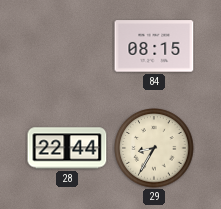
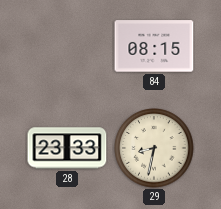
28: 22:44 -> 23:33
29: 8:35 -> 8:32
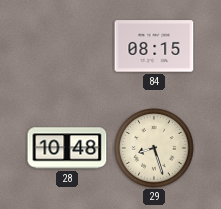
28: 23:33 -> 10:48
29: 8:32 -> 8:27
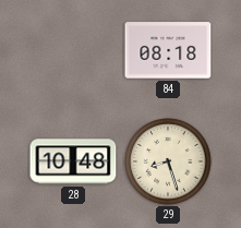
84: 08:15 -> 08:18
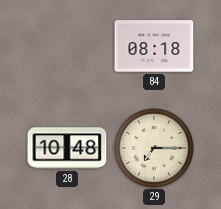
29: 8:27 -> 7:15
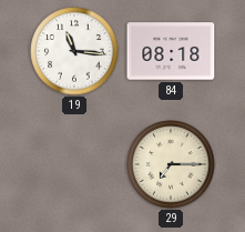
19: none -> 11:16
28: 10:48 -> none
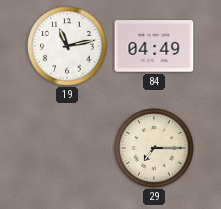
19: 11:16 -> 11:13
84: 08:18 -> 04:49
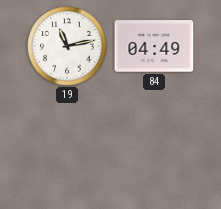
29: 7:15 -> none
